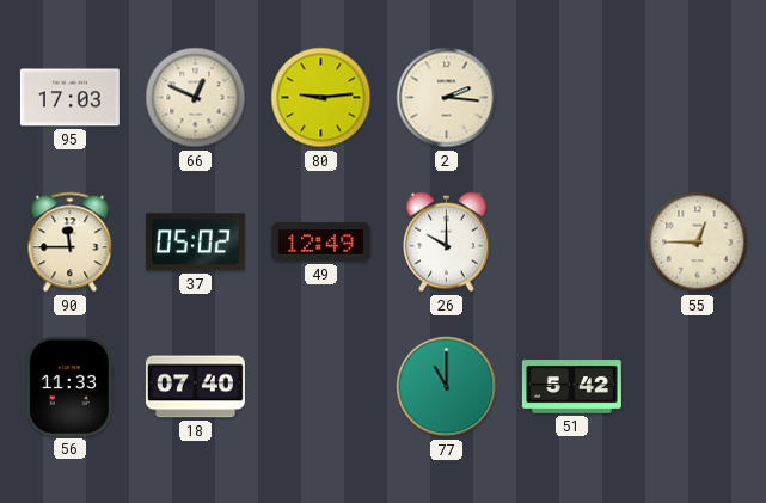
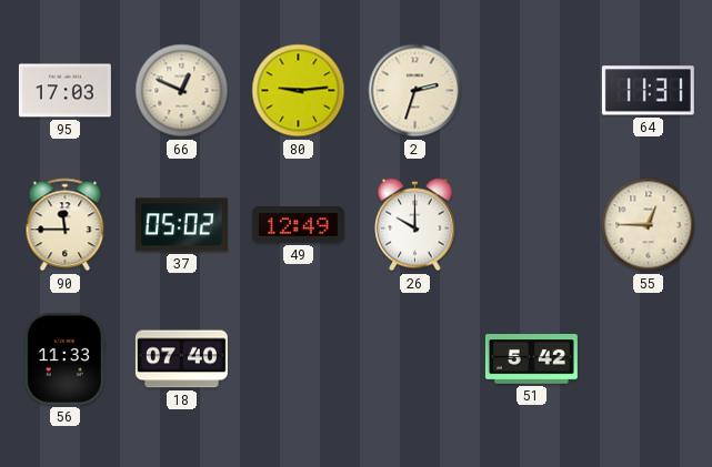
2: 2:16 -> 2:33
64: none -> 11:31
77: 11:00 -> none
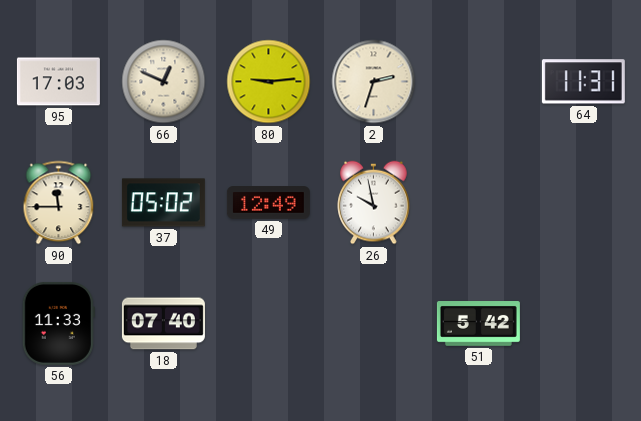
26: 10:00 -> 9:58
55: 12:45 -> none
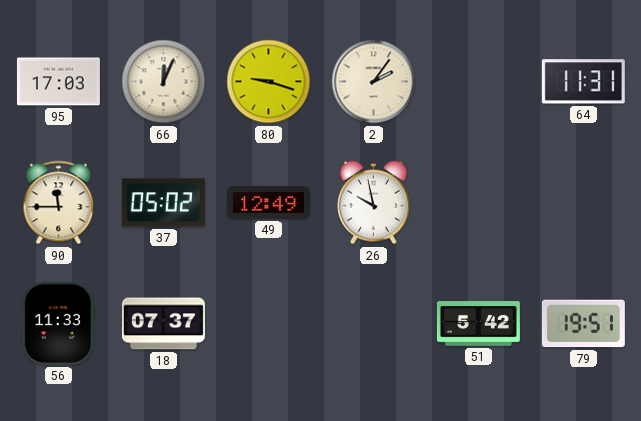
66: 12:49 -> 12:04
80: 9:14 -> 9:18
2: 2:33 -> 2:06
18: 07:40 -> 07:37
79: none -> 19:51
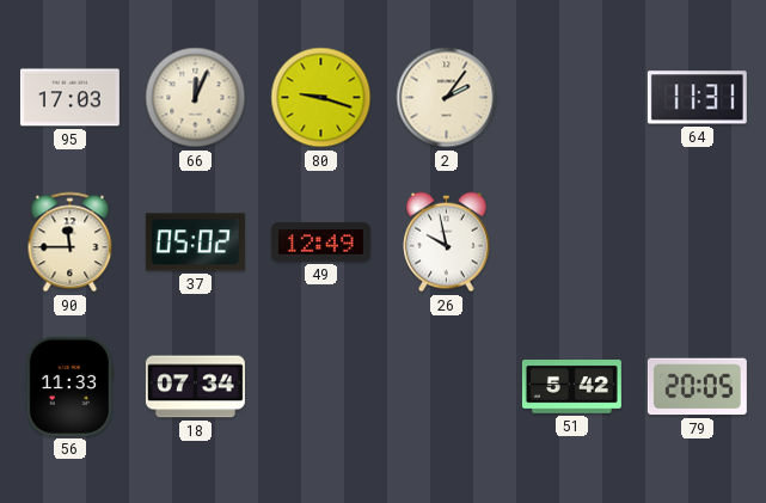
18: 07:37 -> 07:34
79: 19:51 -> 20:05
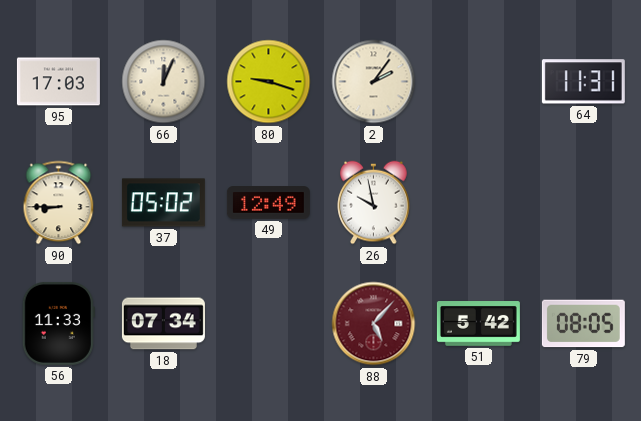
90: 11:45 -> 8:45
88: none -> 5:07
79: 20:05 -> 08:05
